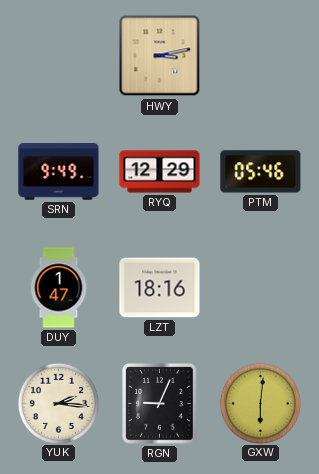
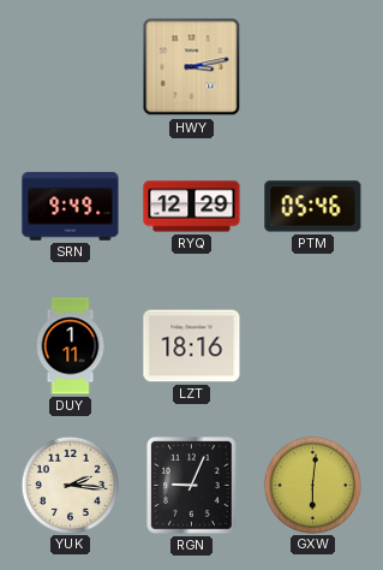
DUY: 1:47 -> 1:11
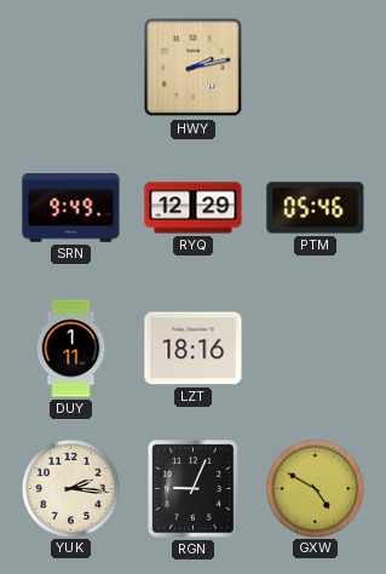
HWY: 3:13 -> 2:13
GXW: 6:01 -> 4:50
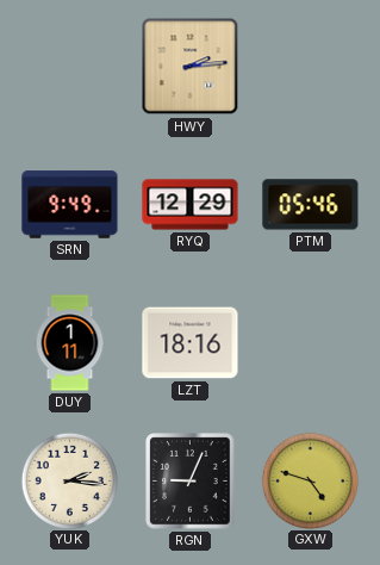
HWY: 2:13 -> 2:14
GXW: 4:50 -> 4:48
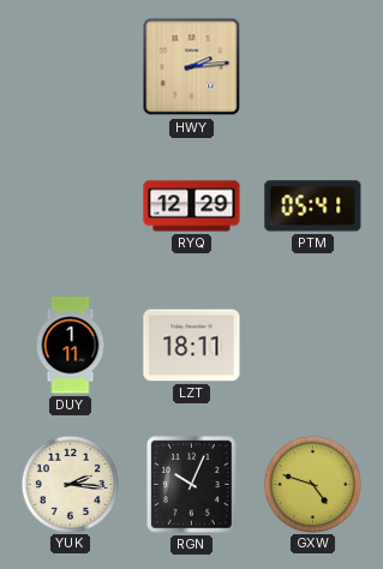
SRN: 9:49 -> none
PTM: 05:46 -> 05:41
LZT: 18:16 -> 18:11
RGN: 9:04 -> 10:04
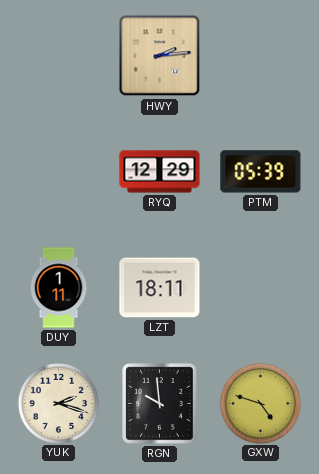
PTM: 05:41 -> 05:39
YUK: 2:16 -> 2:18
RGN: 10:04 -> 9:59
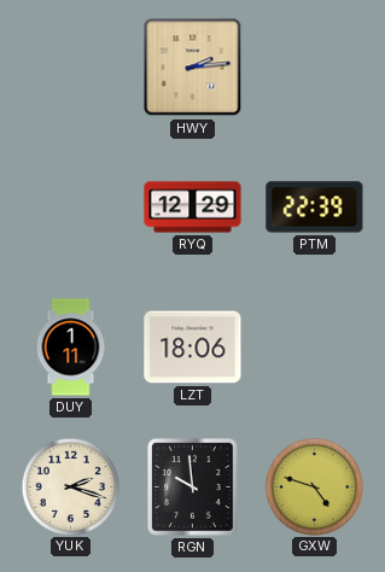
PTM: 05:39 -> 22:39
LZT: 18:11 -> 18:06
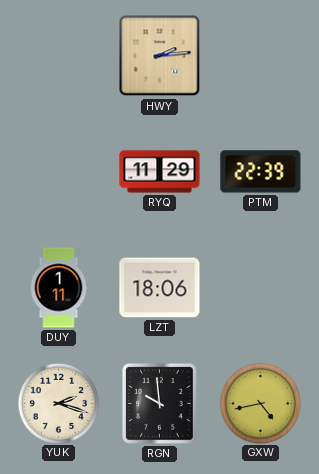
RYQ: 12:29 -> 11:29
GXW: 4:48 -> 4:43
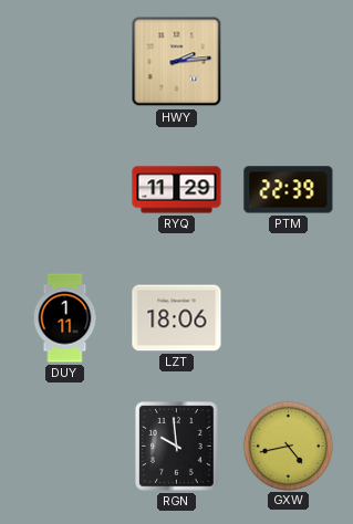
YUK: 2:18 -> none
